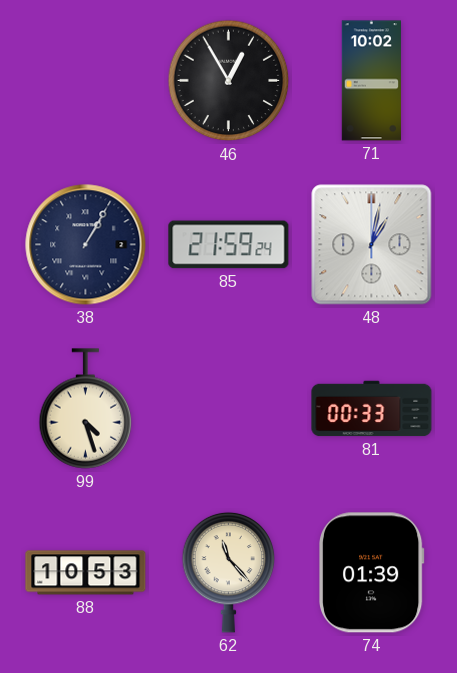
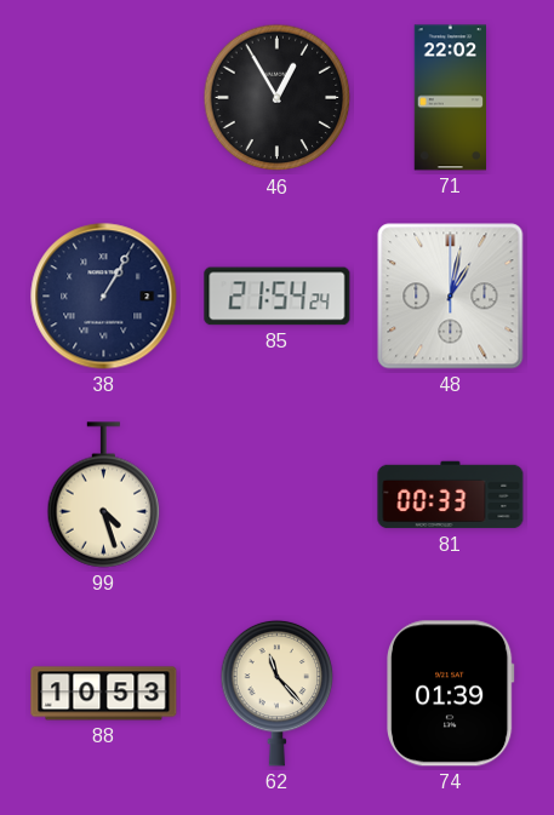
71: 10:02 -> 22:02
85: 21:59 -> 21:54
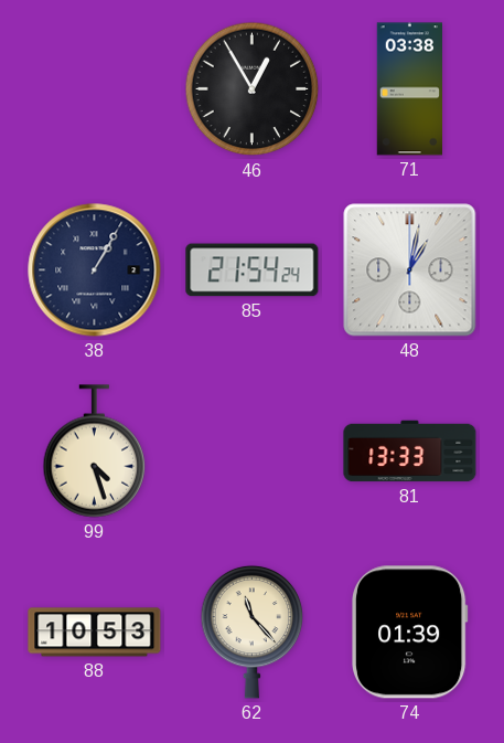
71: 22:02 -> 03:38
81: 00:33 -> 13:33
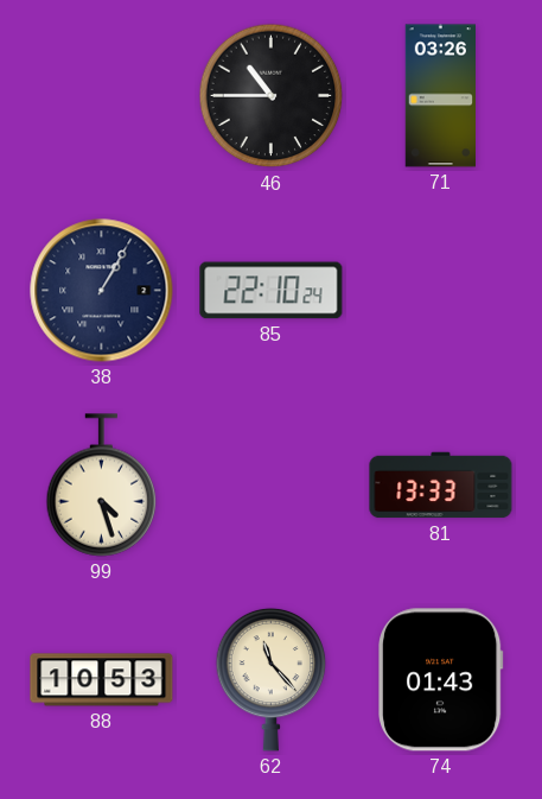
46: 12:55 -> 10:45
71: 03:38 -> 03:26
85: 21:54 -> 22:10
48: 1:02 -> none
74: 01:39 -> 01:43
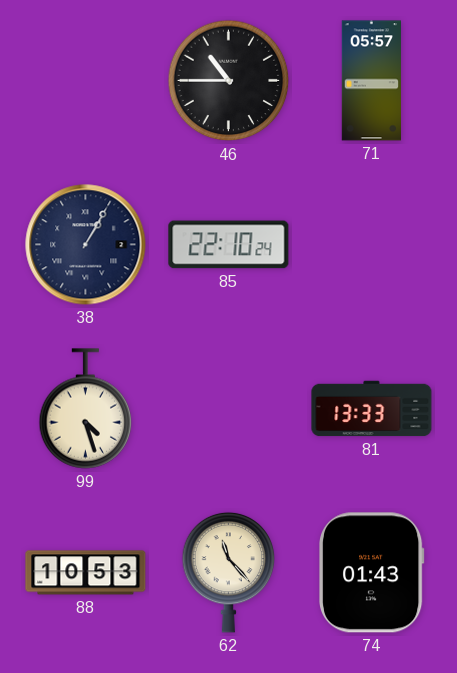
71: 03:26 -> 05:57
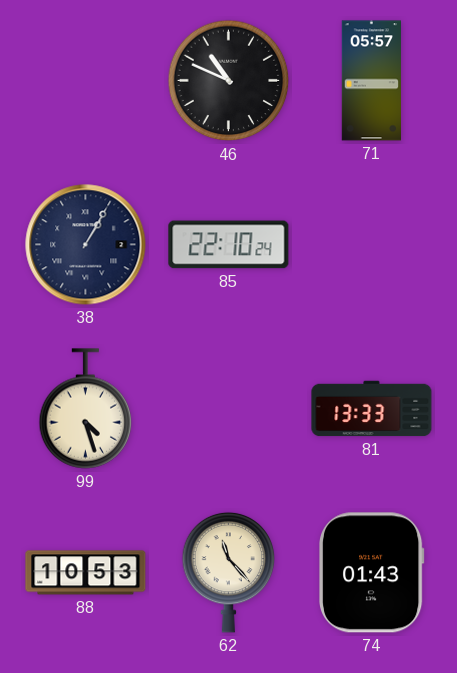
46: 10:45 -> 10:49
